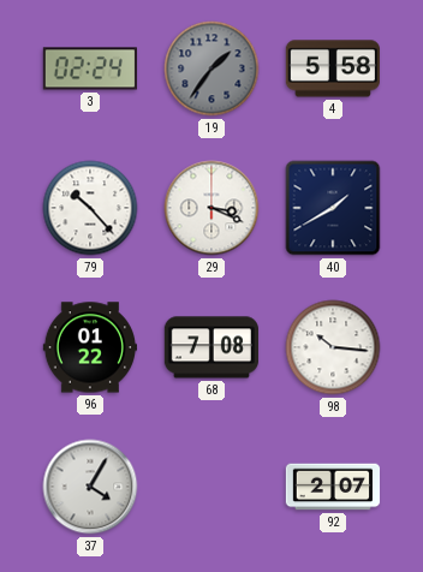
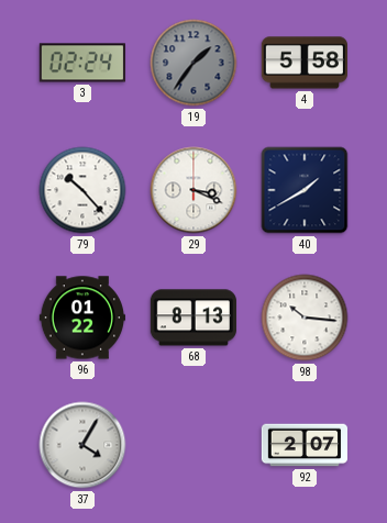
68: 7:08 -> 8:13
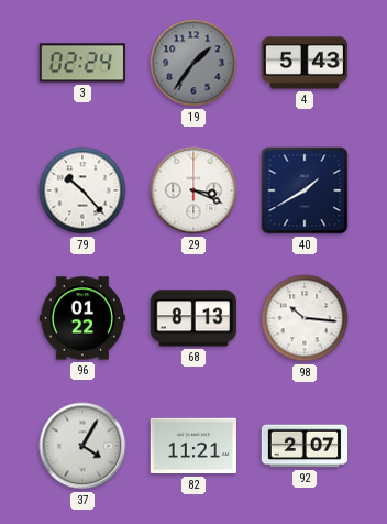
4: 5:58 -> 5:43
82: none -> 11:21
